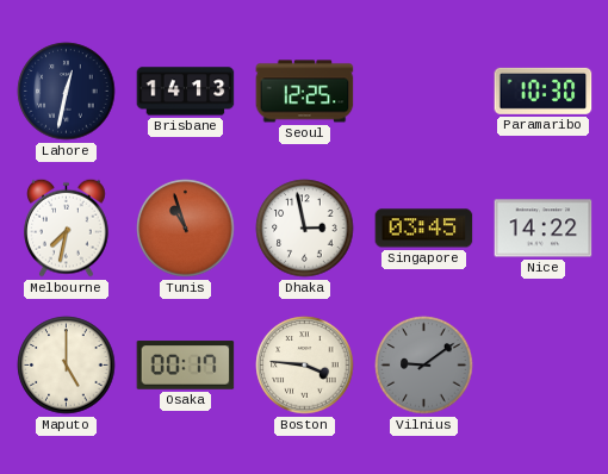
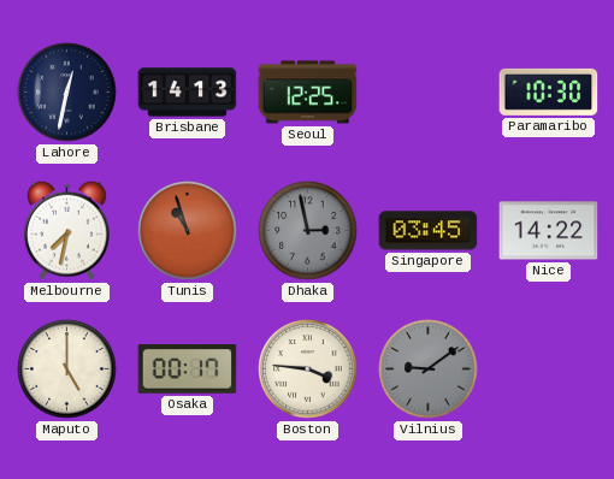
Dhaka dial: white -> grey
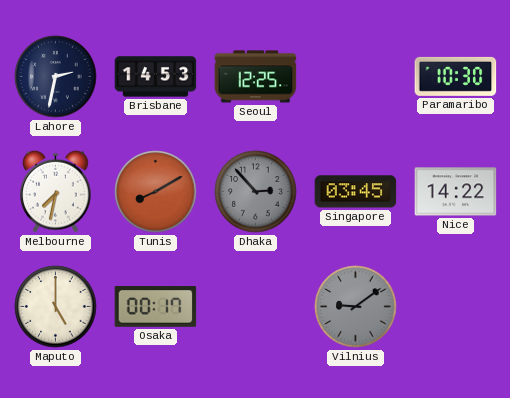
Lahore: 12:32 -> 2:32
Brisbane: 14:13 -> 14:53
Tunis: 10:57 -> 8:10
Dhaka: 2:58 -> 2:53
Boston: 3:46 -> none
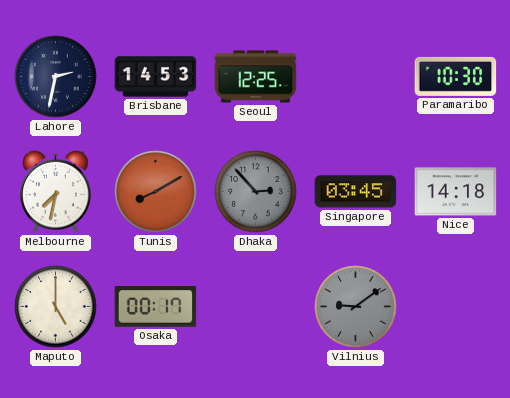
Nice: 14:22 -> 14:18
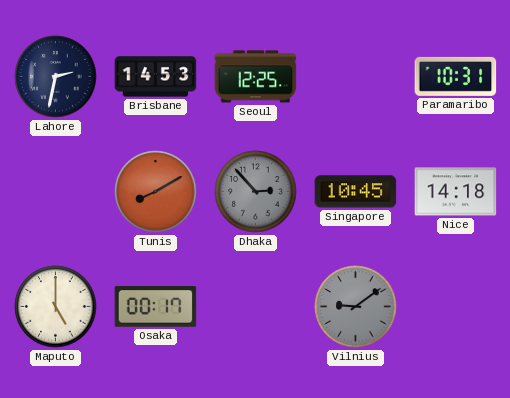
Paramaribo: 10:30 -> 10:31
Melbourne: 7:32 -> none
Singapore: 03:45 -> 10:45
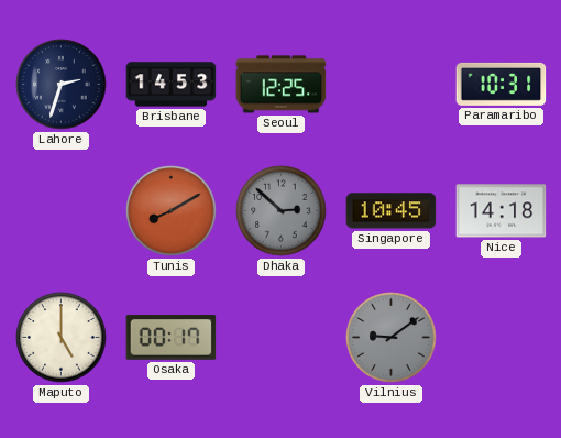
Lahore: 2:32 -> 2:33
Dhaka: 2:53 -> 2:52
